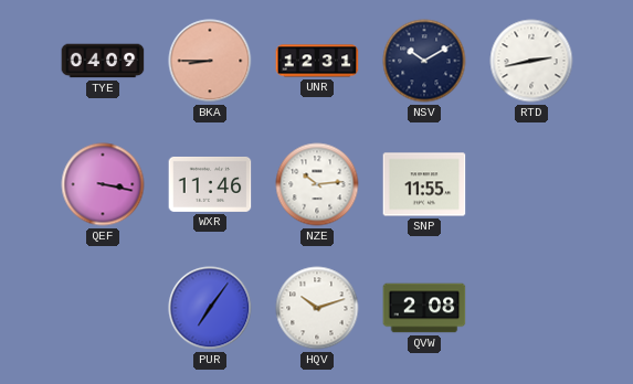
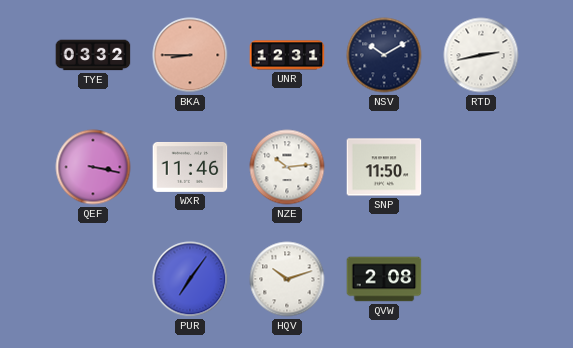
TYE: 04:09 -> 03:32
SNP: 11:55 -> 11:50
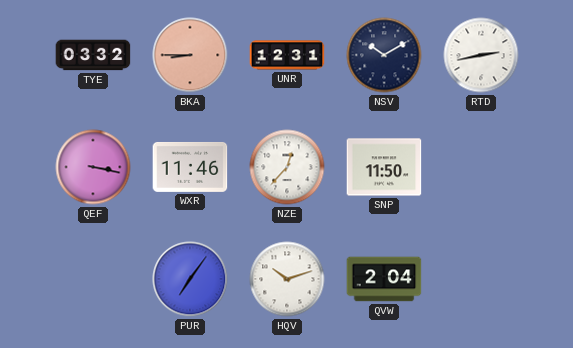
NZE: 10:14 -> 12:37
QVW: 2:08 -> 2:04
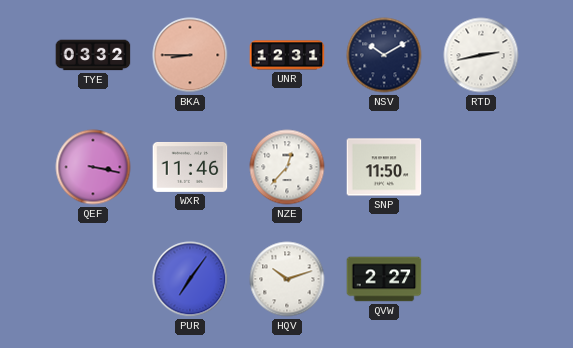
QVW: 2:04 -> 2:27
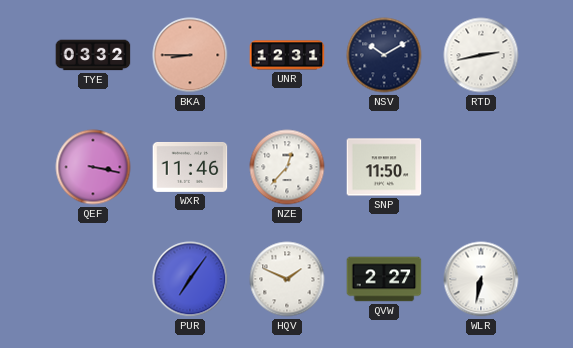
HQV: 10:12 -> 1:49
WLR: none -> 6:32
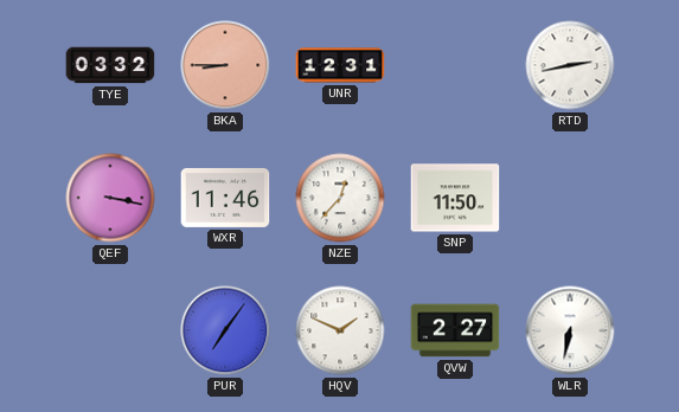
NSV: 10:10 -> none
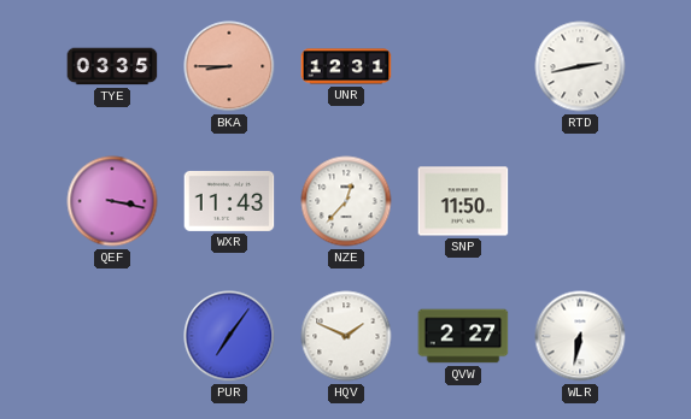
TYE: 03:32 -> 03:35
WXR: 11:46 -> 11:43
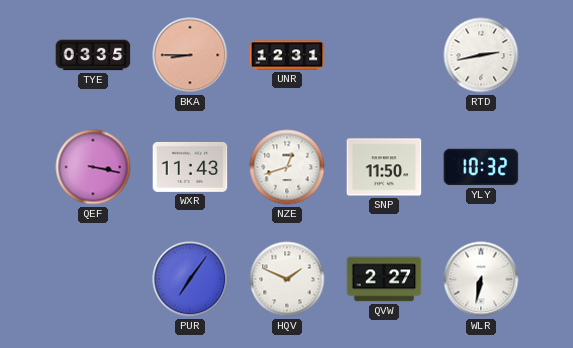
NZE: 12:37 -> 12:42
YLY: none -> 10:32
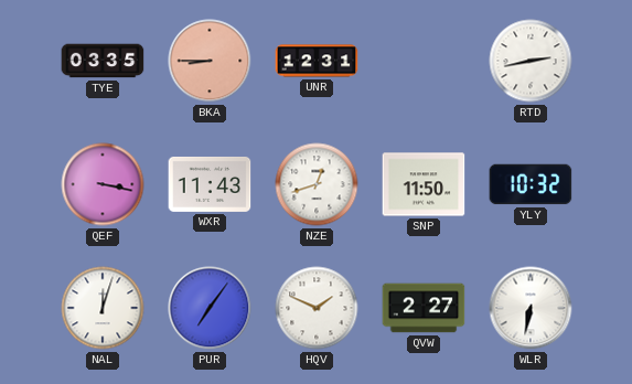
NAL: none -> 12:03
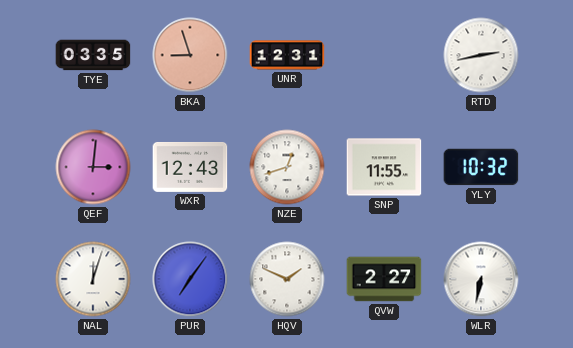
BKA: 8:45 -> 8:57
QEF: 3:17 -> 3:01
WXR: 11:43 -> 12:43
SNP: 11:50 -> 11:55
